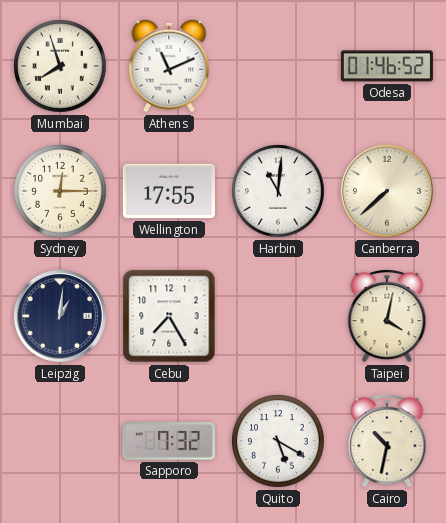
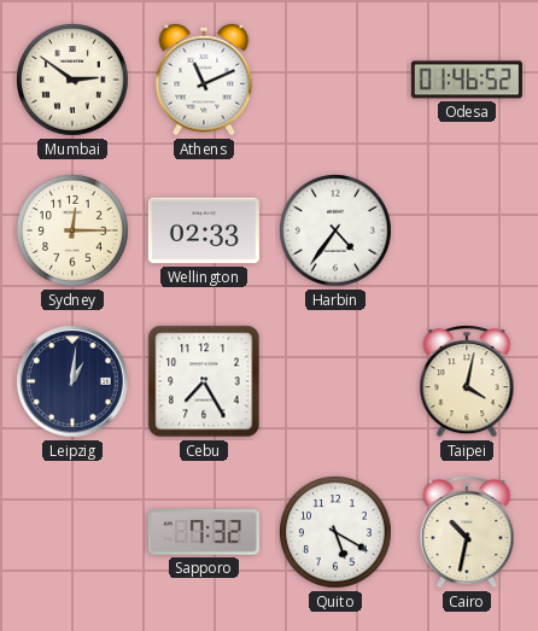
Mumbai: 7:57 -> 2:51
Wellington: 17:55 -> 02:33
Harbin: 11:01 -> 4:36
Canberra: 7:38 -> none
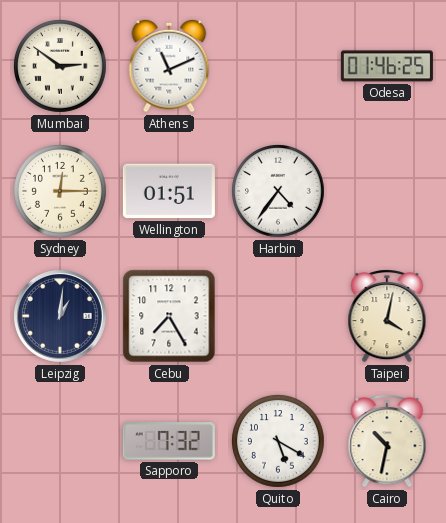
Odesa: 01:46:52 -> 01:46:25
Wellington: 02:33 -> 01:51
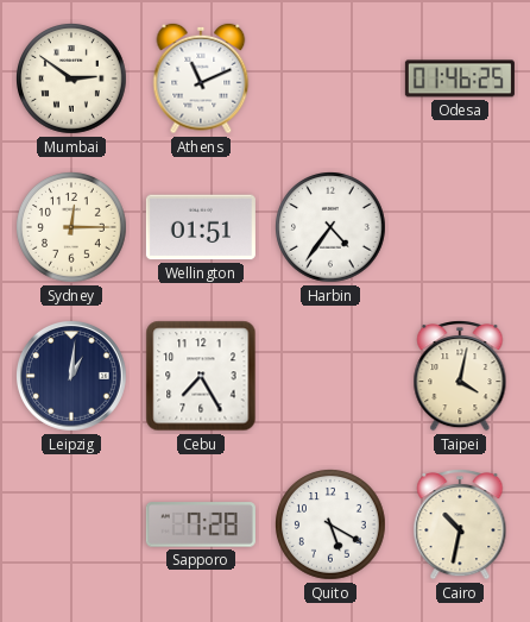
Sapporo: 7:32 -> 7:28
